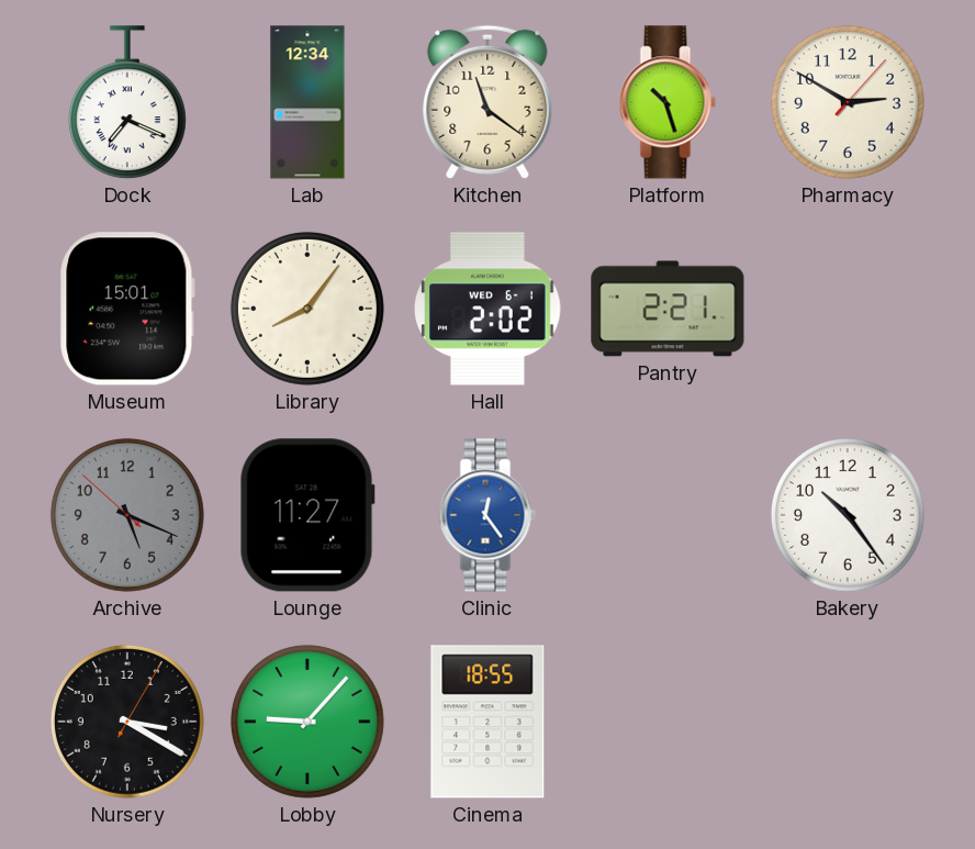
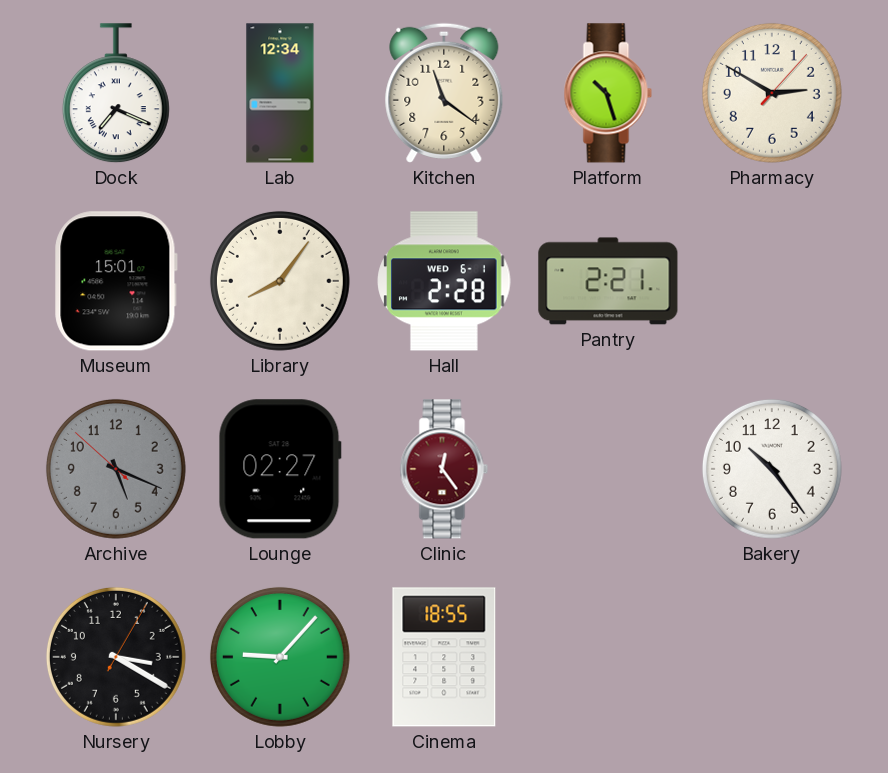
Hall: 2:02 -> 2:28
Lounge: 11:27 -> 02:27
Clinic dial: blue -> burgundy
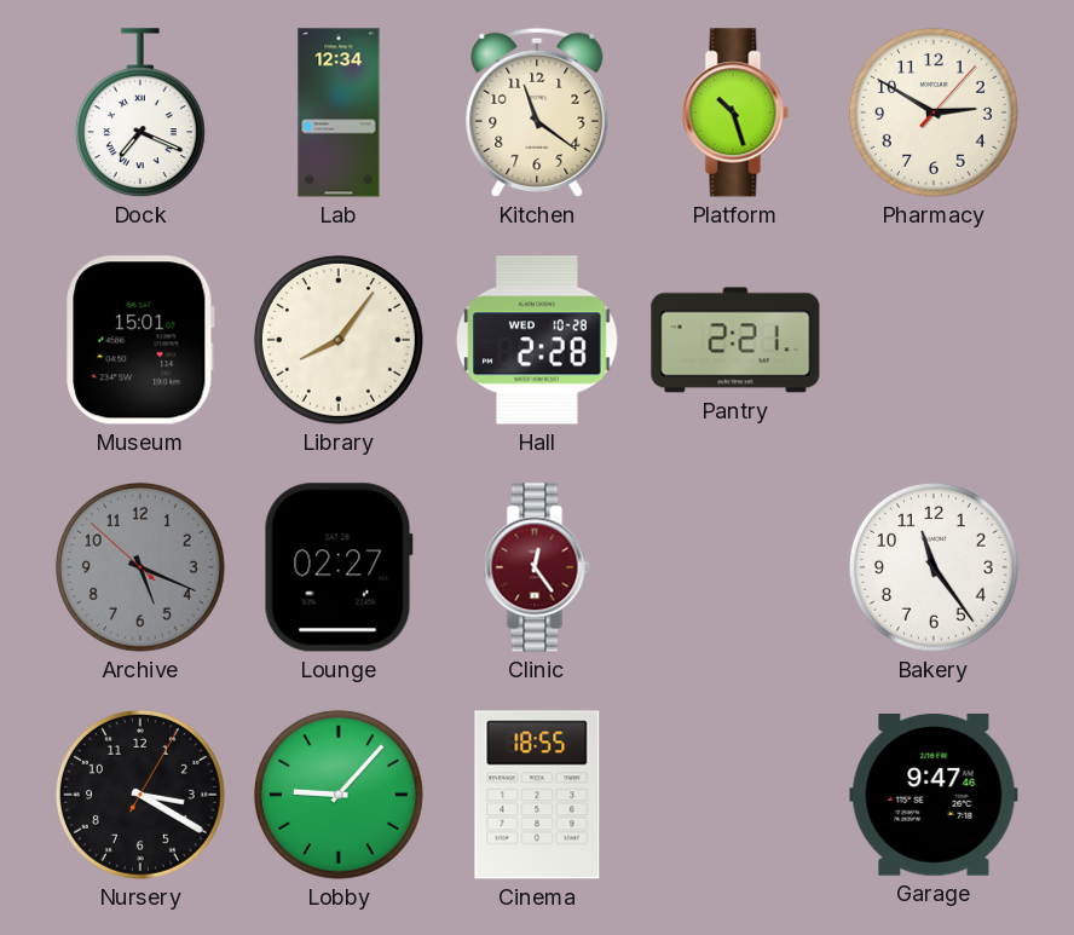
Hall date: WED 6-1 -> WED 10-28
Bakery: 10:24 -> 11:24
Garage: none -> 9:47
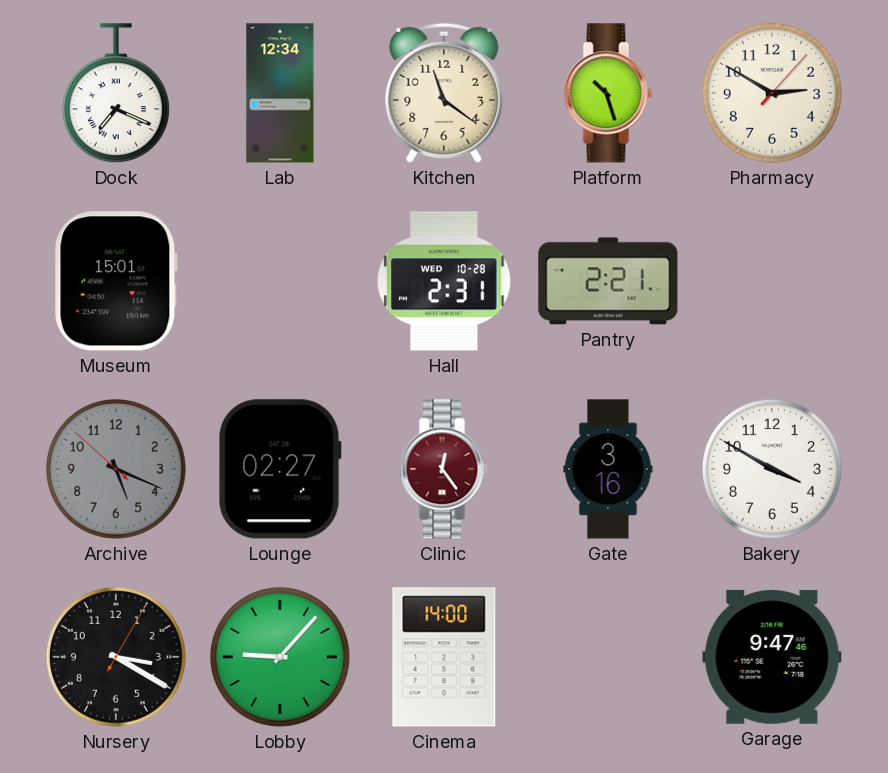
Library: 8:06 -> none
Hall: 2:28 -> 2:31
Gate: none -> 3:16
Bakery: 11:24 -> 3:50
Cinema: 18:55 -> 14:00
